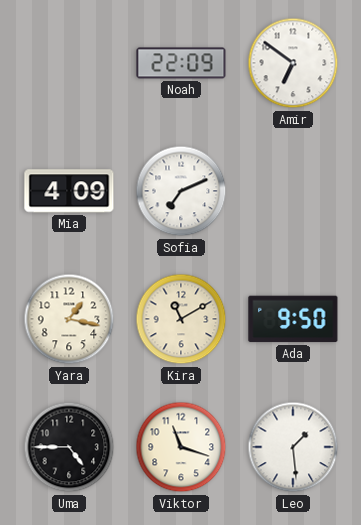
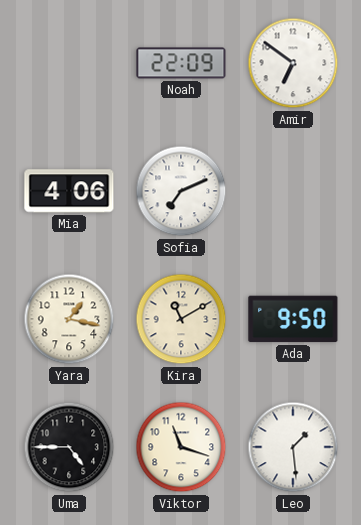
Mia: 4:09 -> 4:06
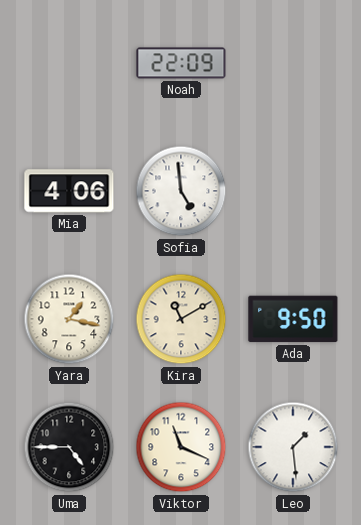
Amir: 6:51 -> none
Sofia: 7:11 -> 4:59
Viktor: 11:18 -> 11:19
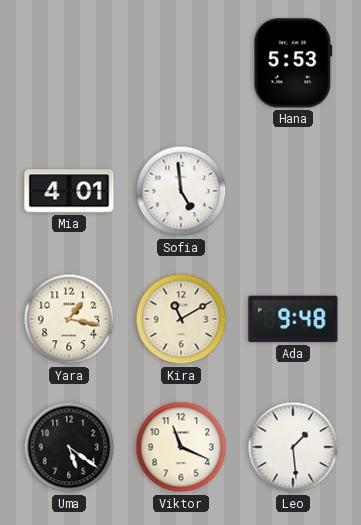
Noah: 22:09 -> none
Hana: none -> 5:53
Mia: 4:06 -> 4:01
Ada: 9:50 -> 9:48
Uma: 4:45 -> 5:21
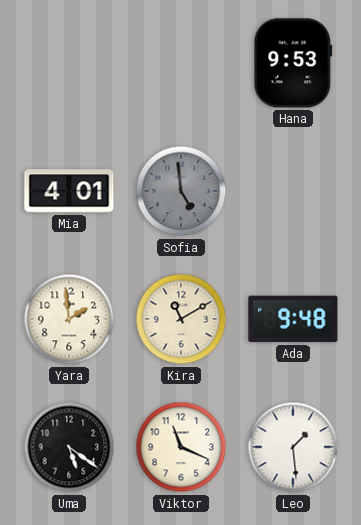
Hana: 5:53 -> 9:53
Sofia dial: white -> grey
Yara: 1:17 -> 1:59
